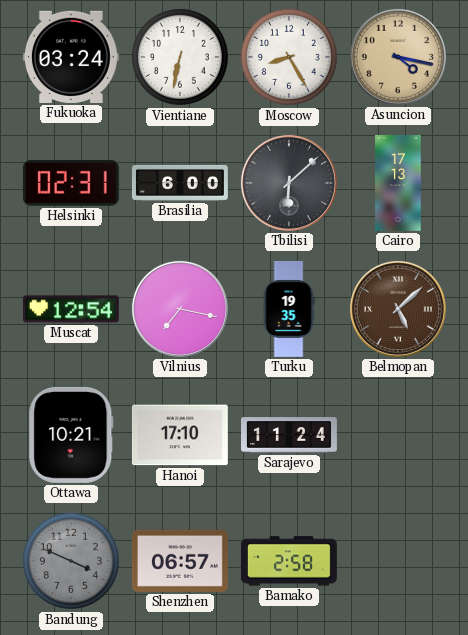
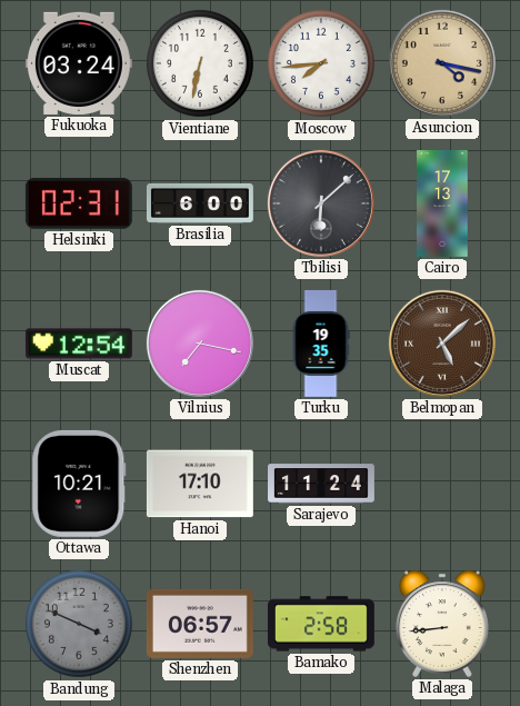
Moscow: 8:25 -> 7:44
Malaga: none -> 8:44
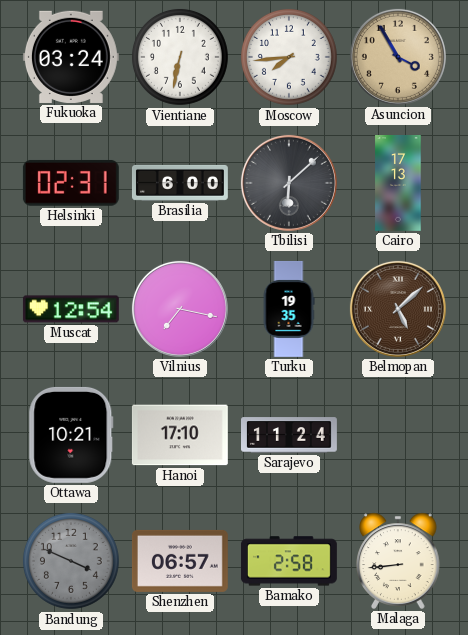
Asuncion: 4:17 -> 3:55
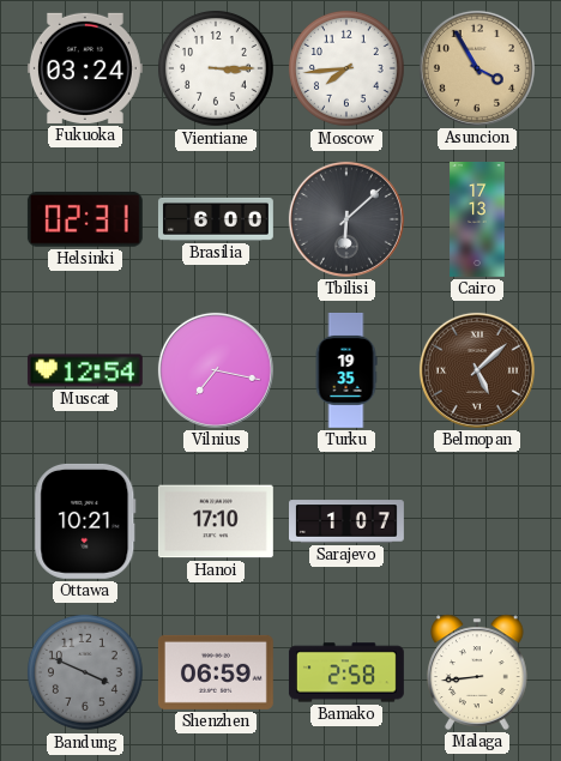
Vientiane: 6:32 -> 3:15
Sarajevo: 11:24 -> 1:07
Shenzhen: 06:57 -> 06:59
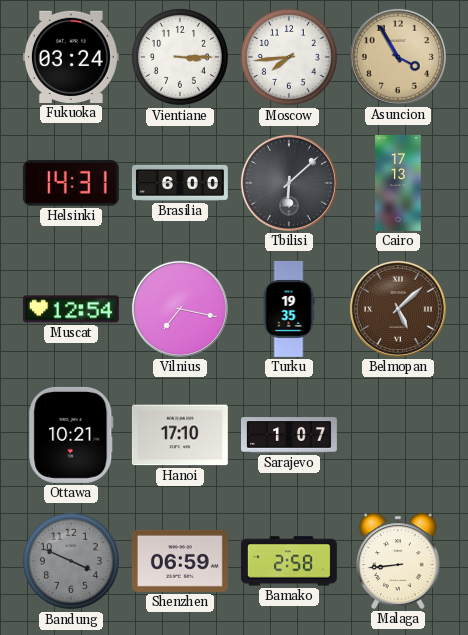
Helsinki: 02:31 -> 14:31
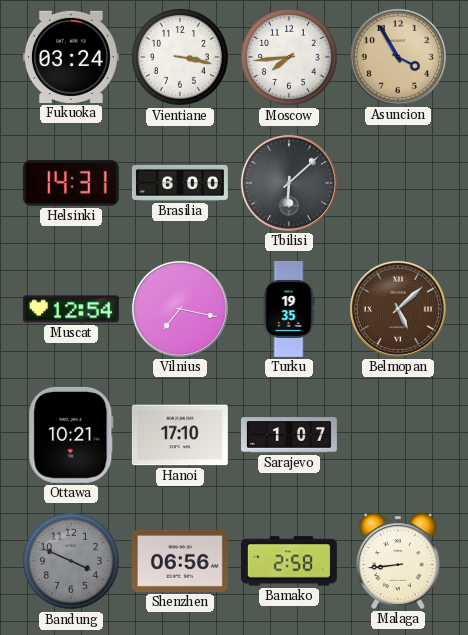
Vientiane: 3:15 -> 3:17
Cairo: 17:13 -> none
Shenzhen: 06:59 -> 06:56
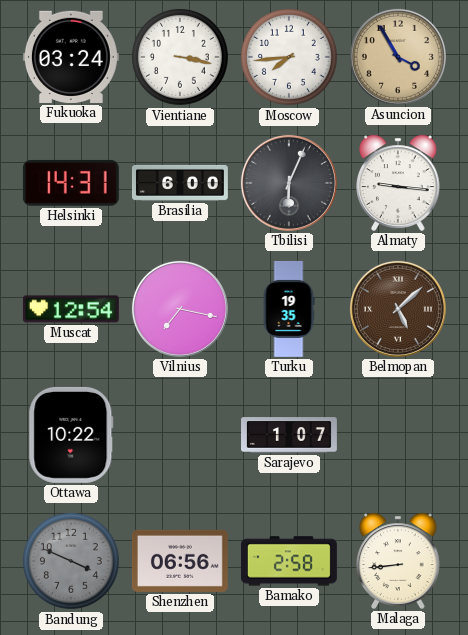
Tbilisi: 6:08 -> 6:04
Almaty: none -> 9:16
Ottawa: 10:21 -> 10:22
Hanoi: 17:10 -> none
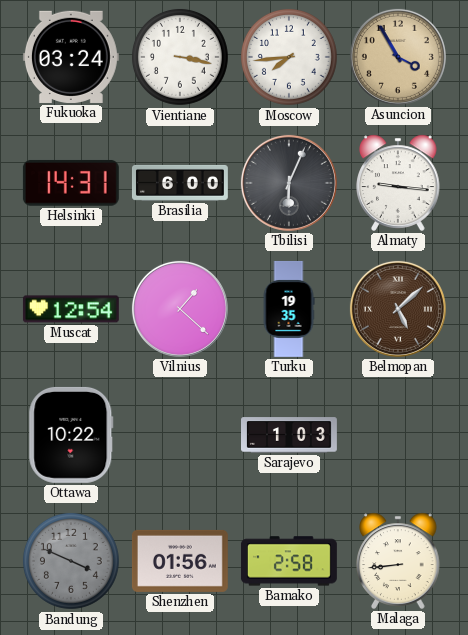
Vilnius: 7:17 -> 1:22
Sarajevo: 1:07 -> 1:03
Shenzhen: 06:56 -> 01:56
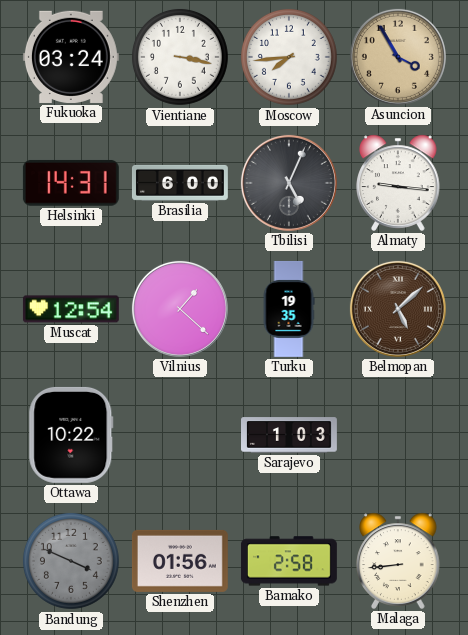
Tbilisi: 6:04 -> 5:04
